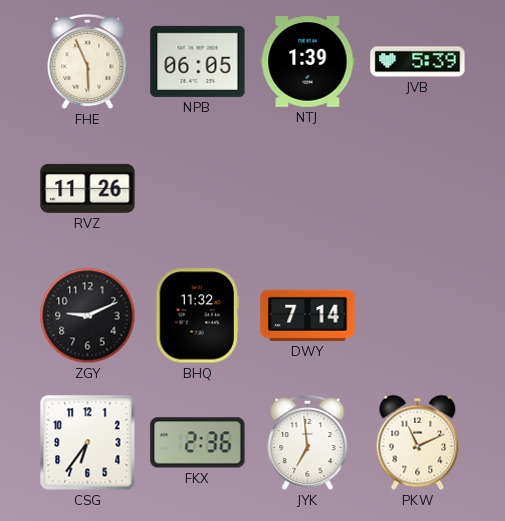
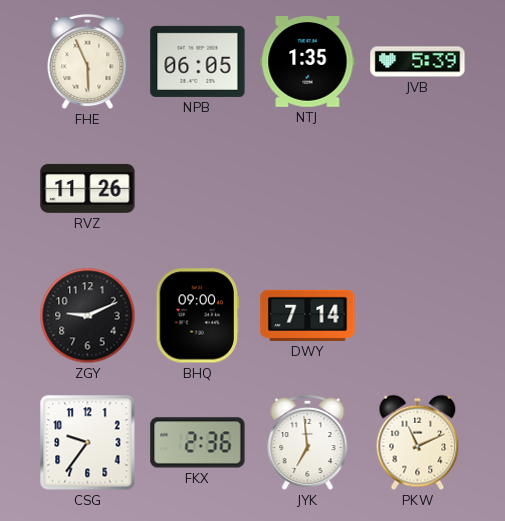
NTJ: 1:39 -> 1:35
BHQ: 11:32 -> 09:00
CSG: 6:36 -> 9:36
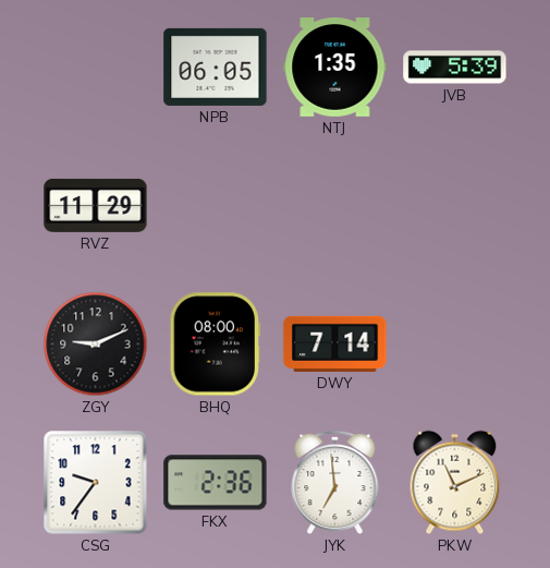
FHE: 5:56 -> none
RVZ: 11:26 -> 11:29
BHQ: 09:00 -> 08:00
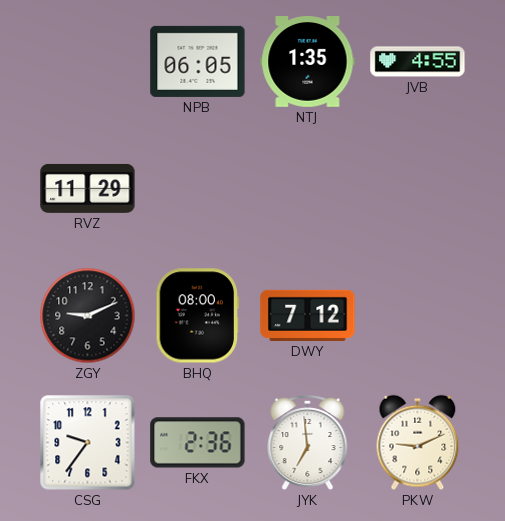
JVB: 5:39 -> 4:55
DWY: 7:14 -> 7:12
PKW: 11:11 -> 9:11
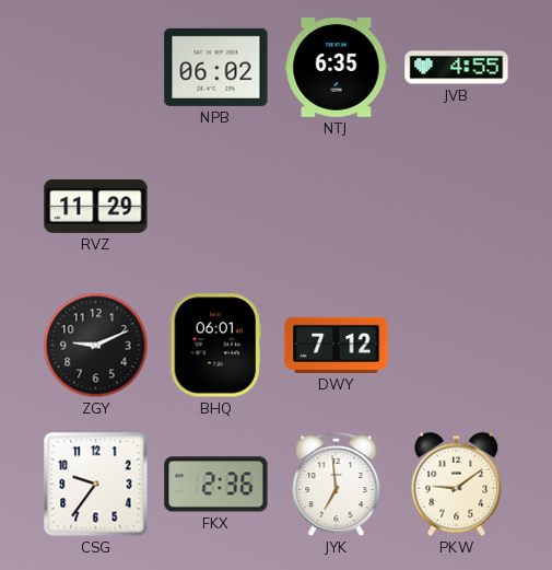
NPB: 06:05 -> 06:02
NTJ: 1:35 -> 6:35
BHQ: 08:00 -> 06:01
PKW: 9:11 -> 9:09
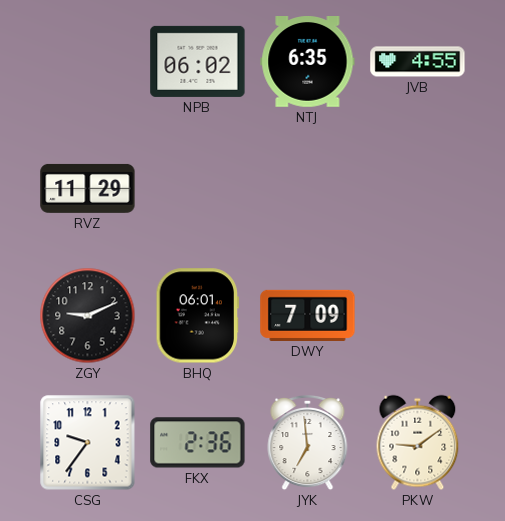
DWY: 7:12 -> 7:09
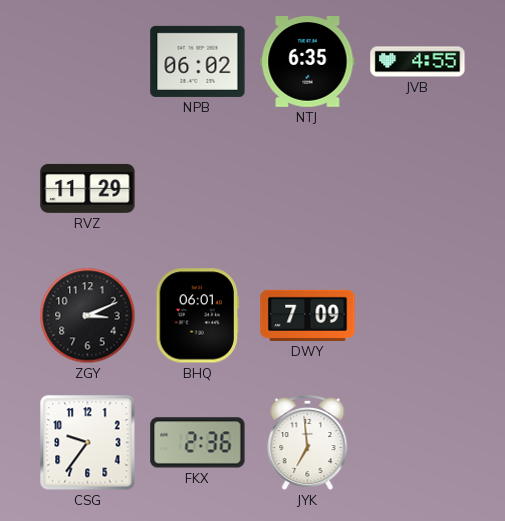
ZGY: 9:11 -> 3:11
PKW: 9:09 -> none
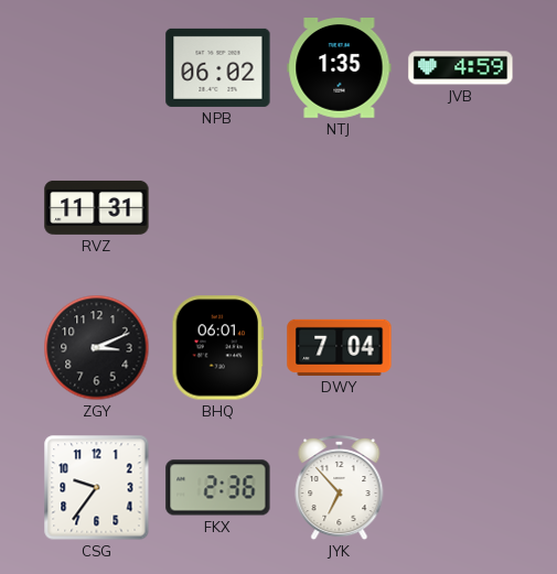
NTJ: 6:35 -> 1:35
JVB: 4:55 -> 4:59
RVZ: 11:29 -> 11:31
DWY: 7:09 -> 7:04
JYK: 6:59 -> 6:53
